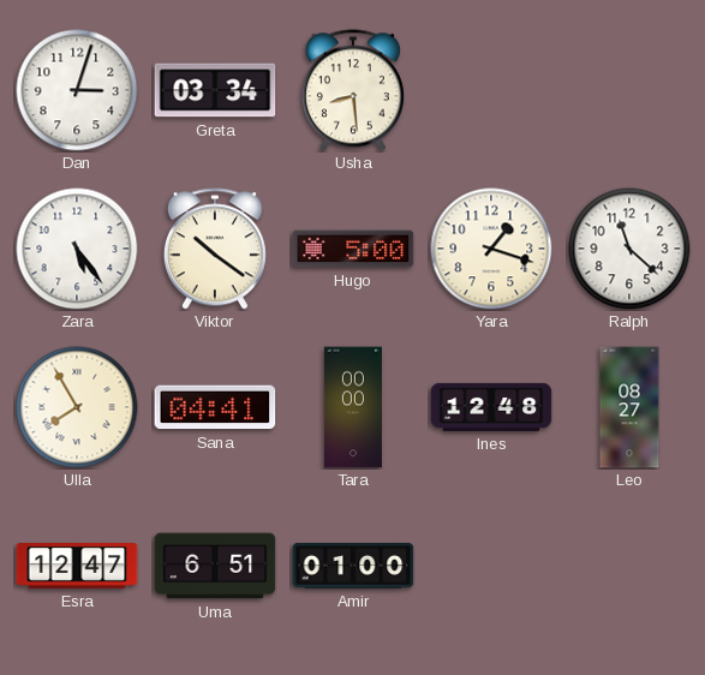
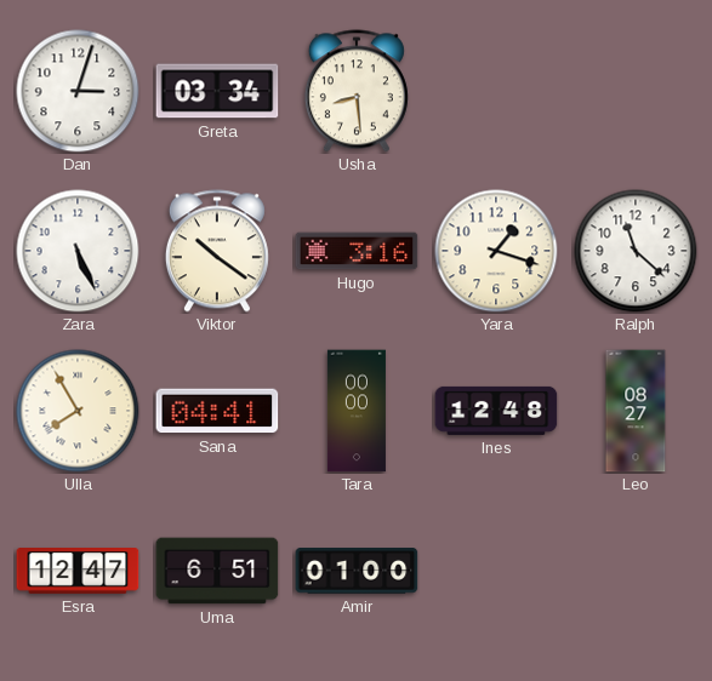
Zara: 5:24 -> 5:26
Hugo: 5:00 -> 3:16
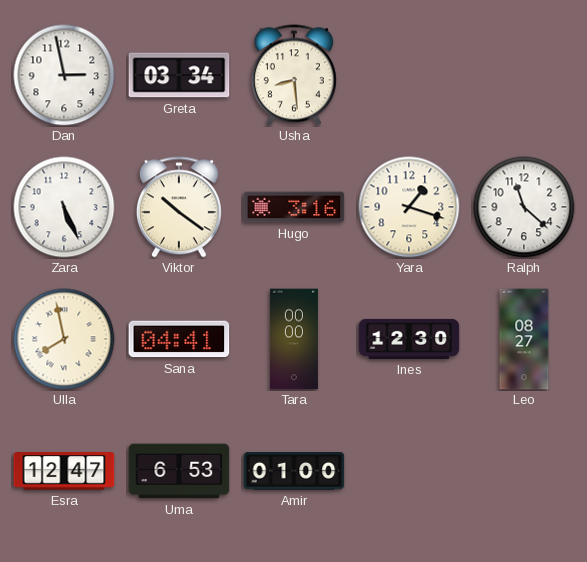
Dan: 3:03 -> 2:58
Ulla: 7:55 -> 7:58
Ines: 12:48 -> 12:30
Uma: 6:51 -> 6:53
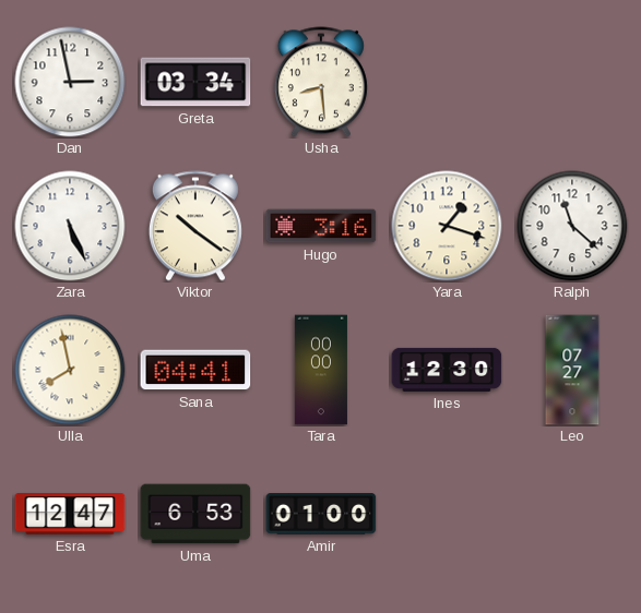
Leo: 08:27 -> 07:27
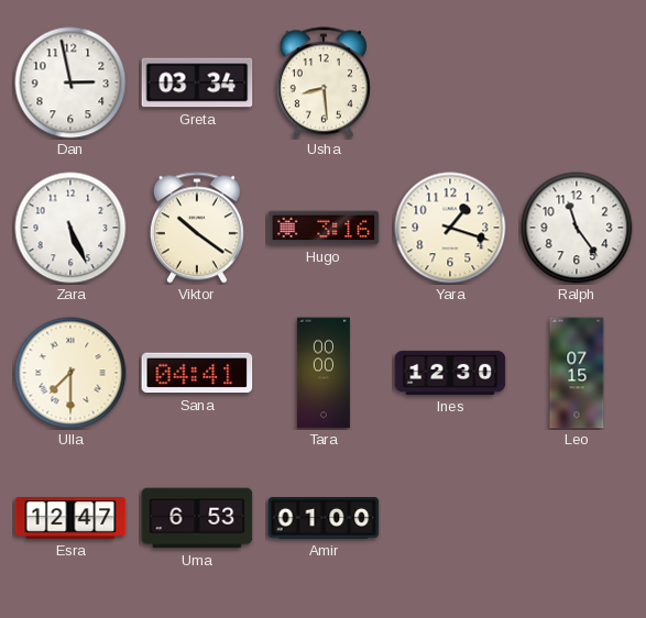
Ralph: 11:22 -> 11:24
Ulla: 7:58 -> 7:30
Leo: 07:27 -> 07:15
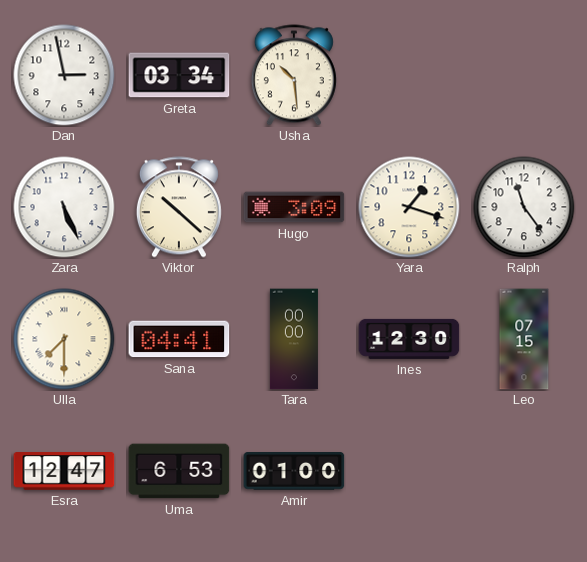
Usha: 8:29 -> 10:29
Viktor: 10:21 -> 10:22
Hugo: 3:16 -> 3:09
